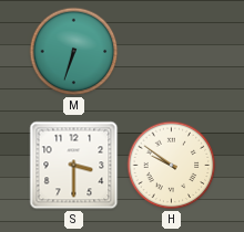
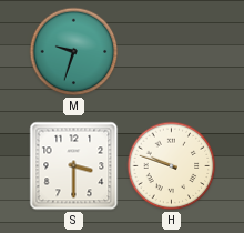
M: 6:33 -> 9:33
H: 9:51 -> 9:48
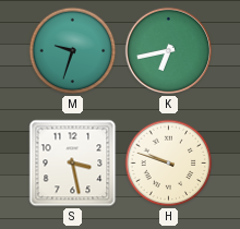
K: none -> 6:43
S: 3:30 -> 3:28
